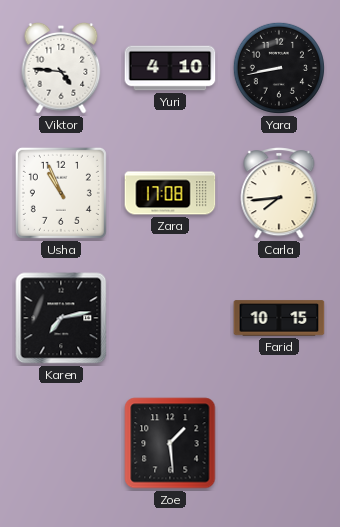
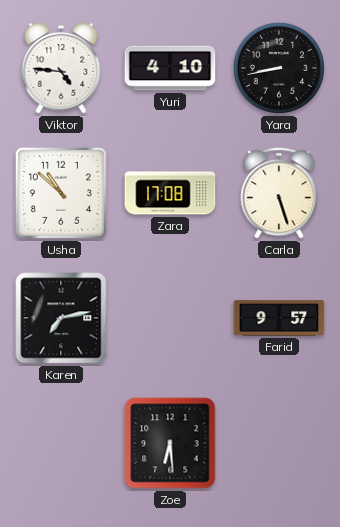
Usha: 10:56 -> 10:52
Carla: 7:44 -> 5:27
Farid: 10:15 -> 9:57
Zoe: 1:29 -> 6:29
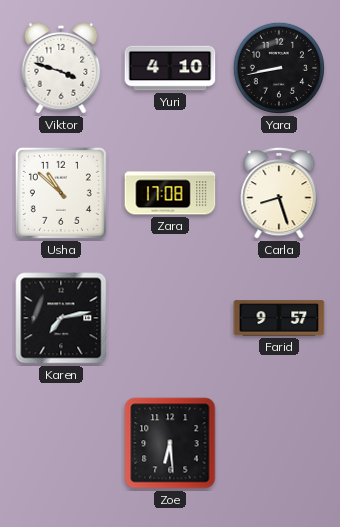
Viktor: 4:46 -> 3:48
Carla: 5:27 -> 8:27
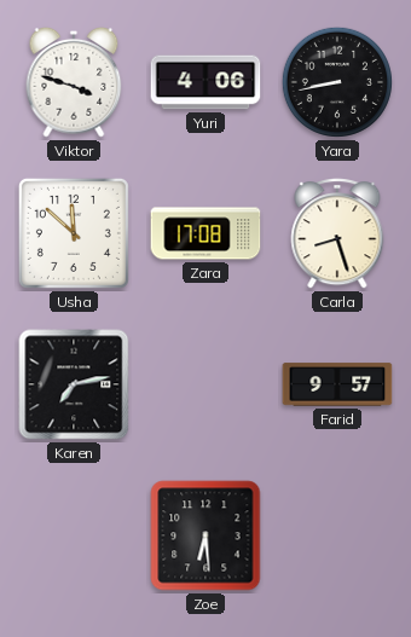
Yuri: 4:10 -> 4:06
Usha: 10:52 -> 11:52
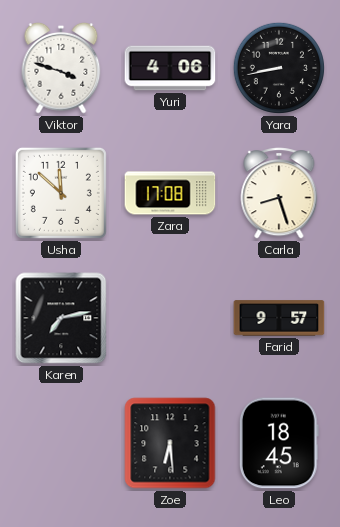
Leo: none -> 18:45
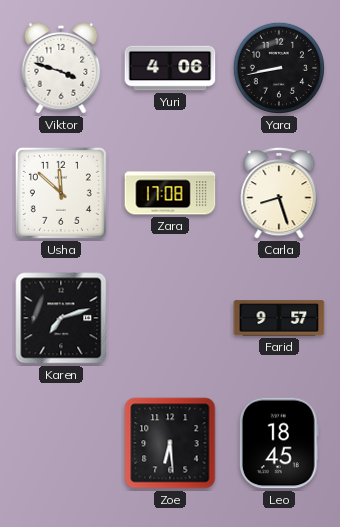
Karen: 7:13 -> 7:12
